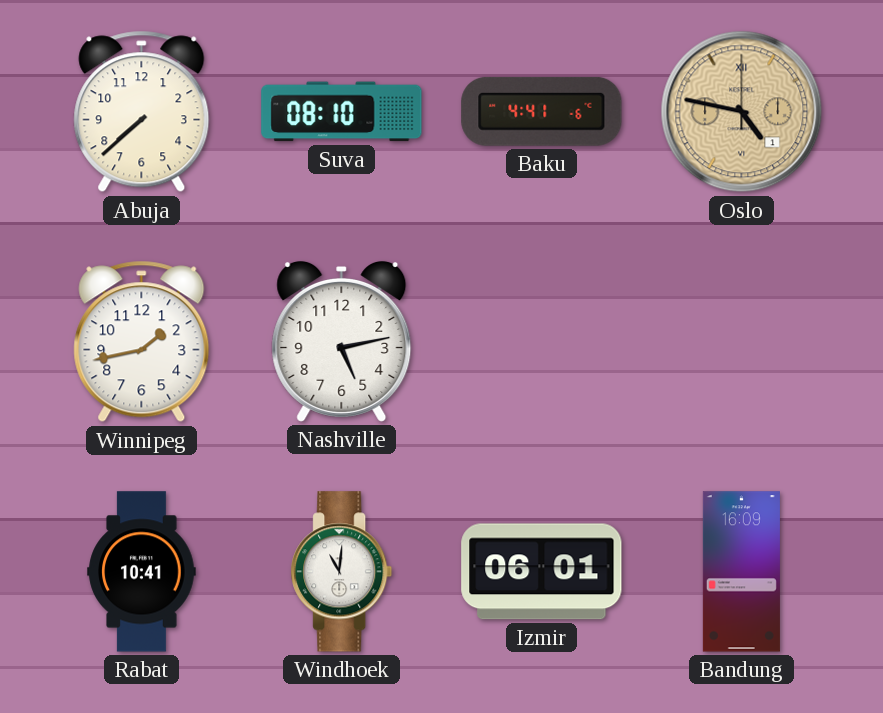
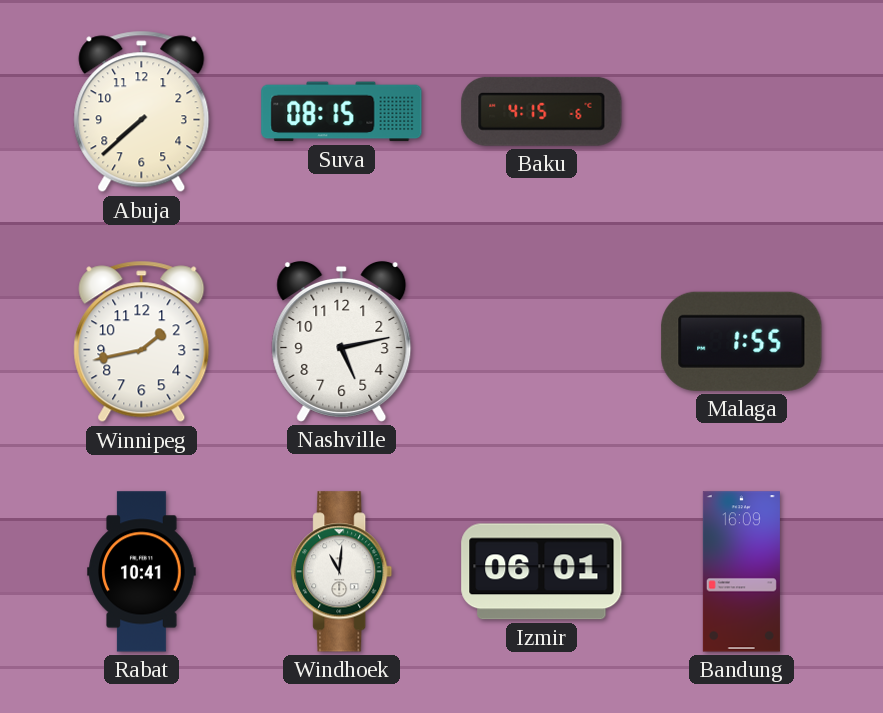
Suva: 08:10 -> 08:15
Baku: 4:41 -> 4:15
Oslo: 4:47 -> none
Malaga: none -> 1:55
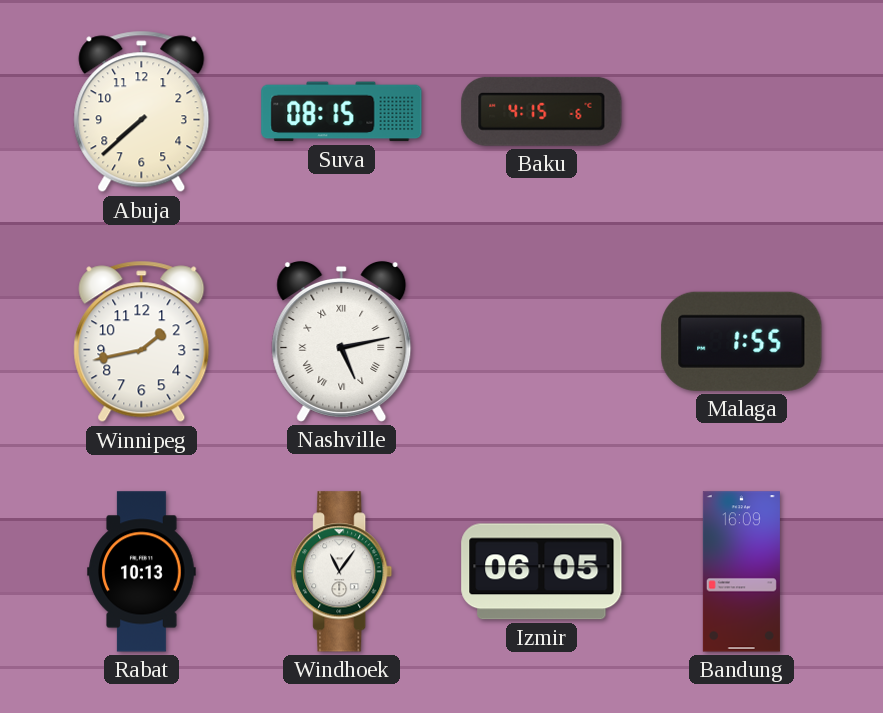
Nashville numerals: Arabic -> Roman
Rabat: 10:41 -> 10:13
Windhoek: 11:01 -> 11:06
Izmir: 06:01 -> 06:05
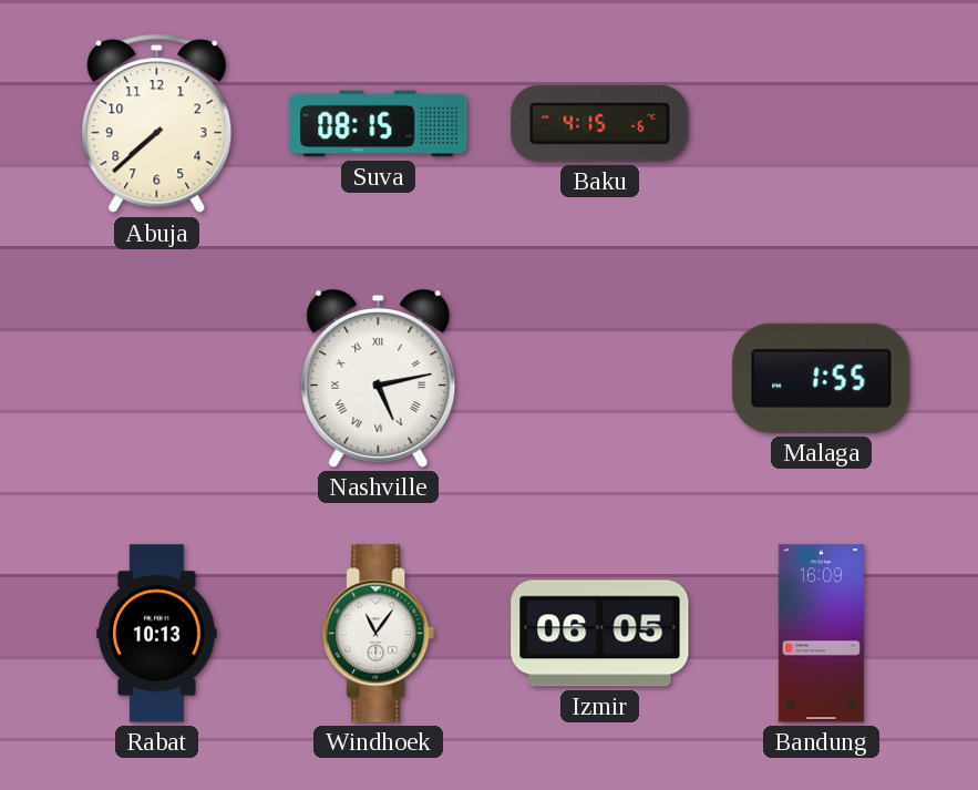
Winnipeg: 1:43 -> none
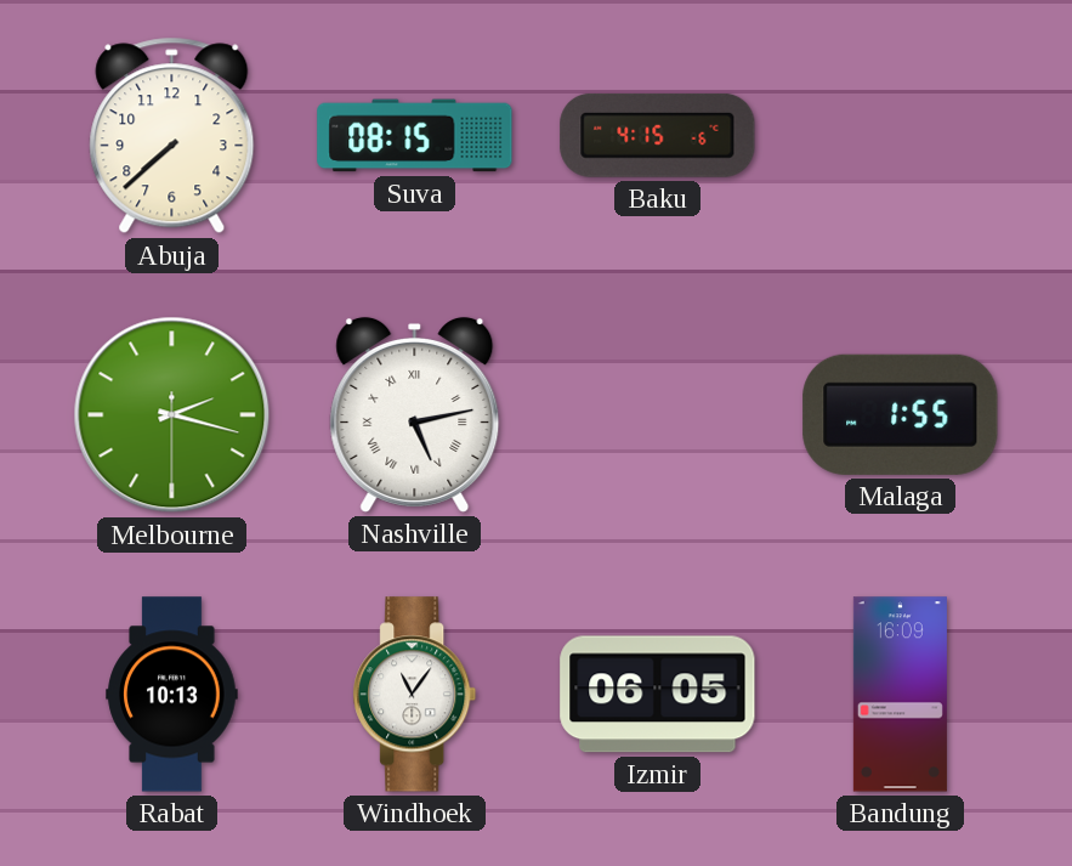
Melbourne: none -> 2:17
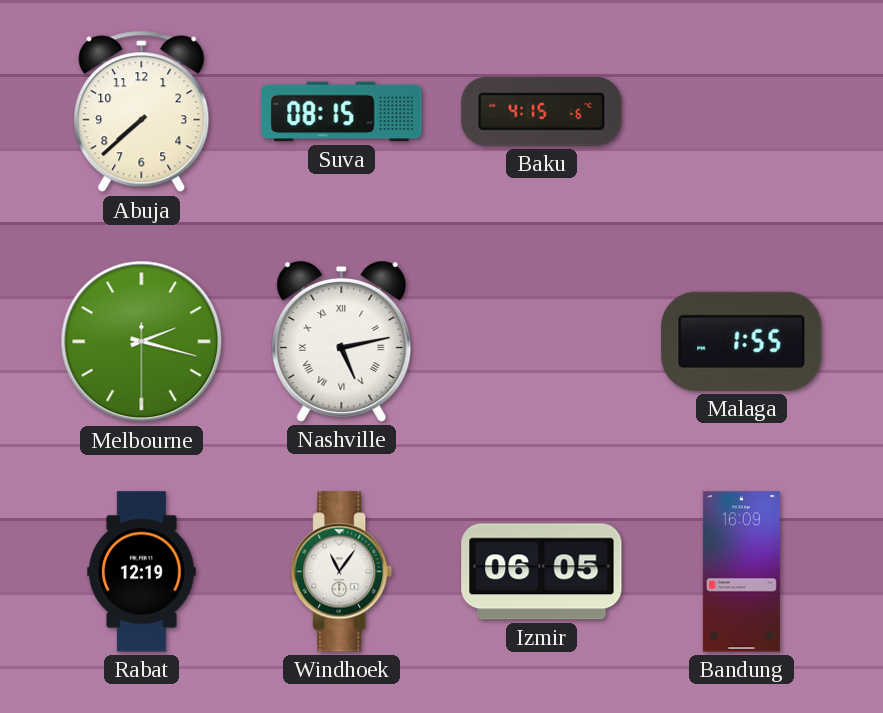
Rabat: 10:13 -> 12:19
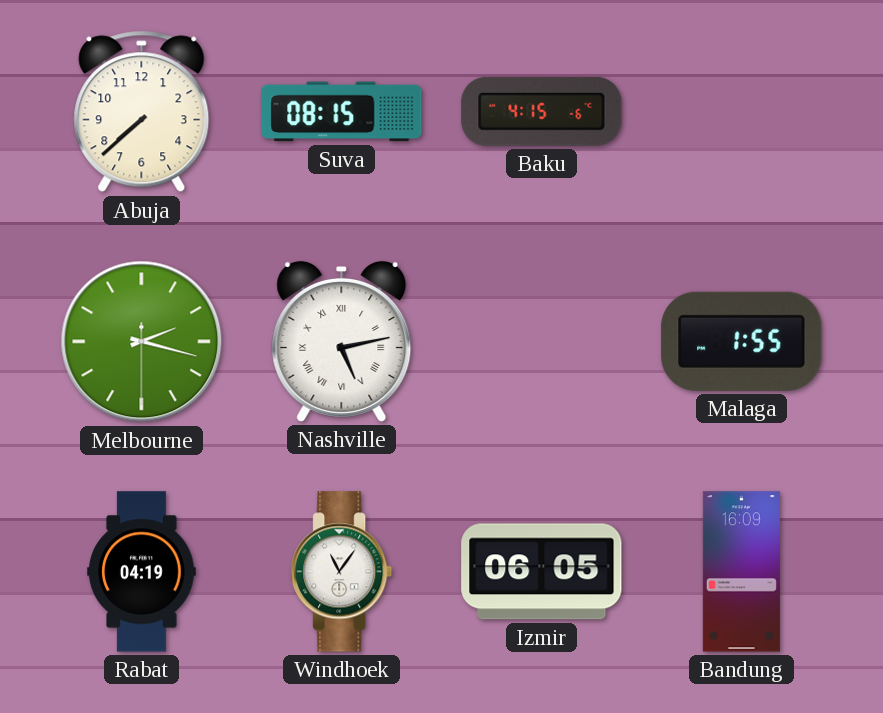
Rabat: 12:19 -> 04:19
